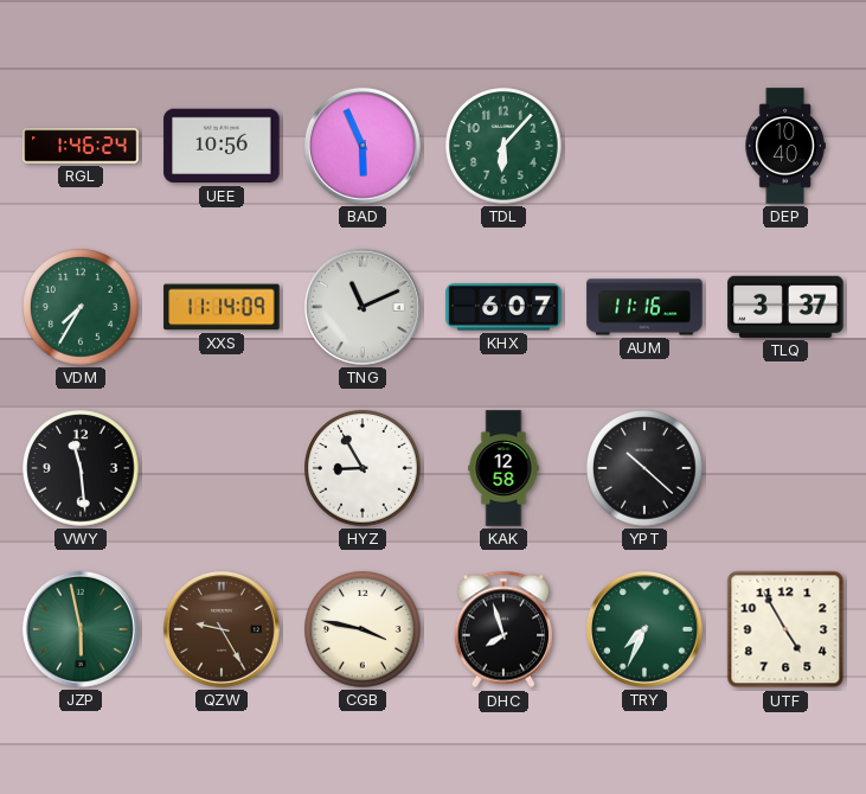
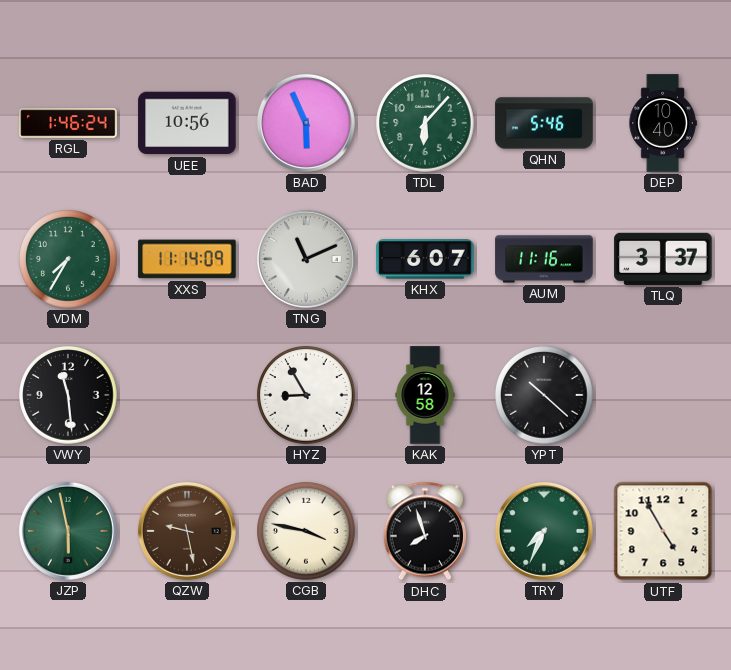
QHN: none -> 5:46
QZW: 9:25 -> 9:28
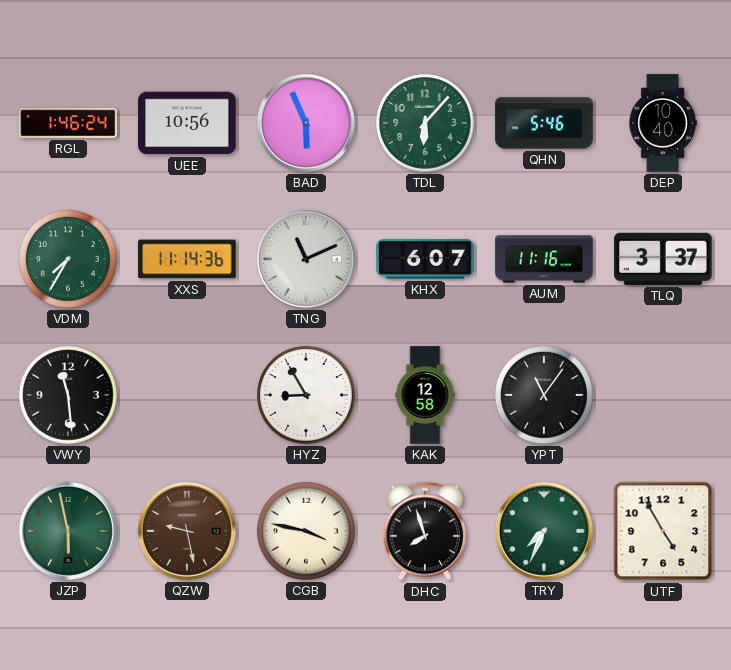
XXS: 11:14:09 -> 11:14:36
YPT: 10:22 -> 11:06
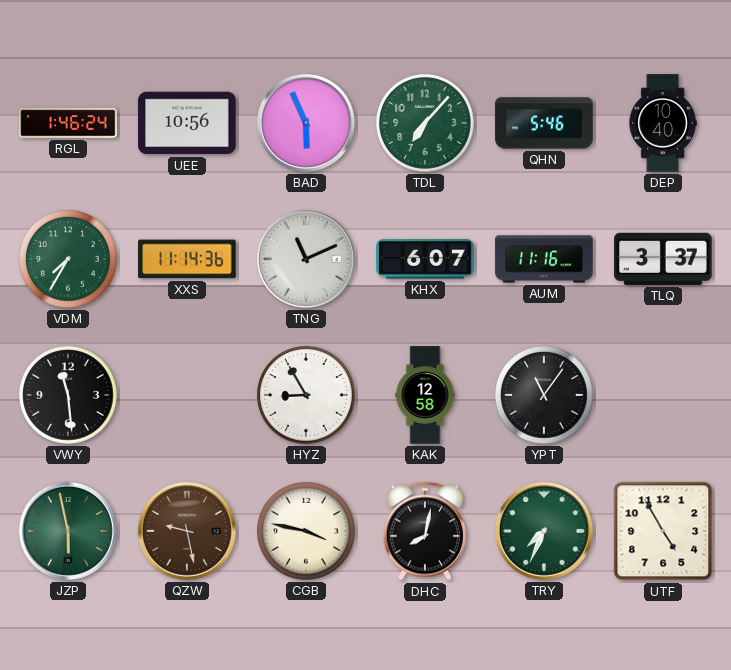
TDL: 6:07 -> 7:07
DHC: 7:57 -> 8:02
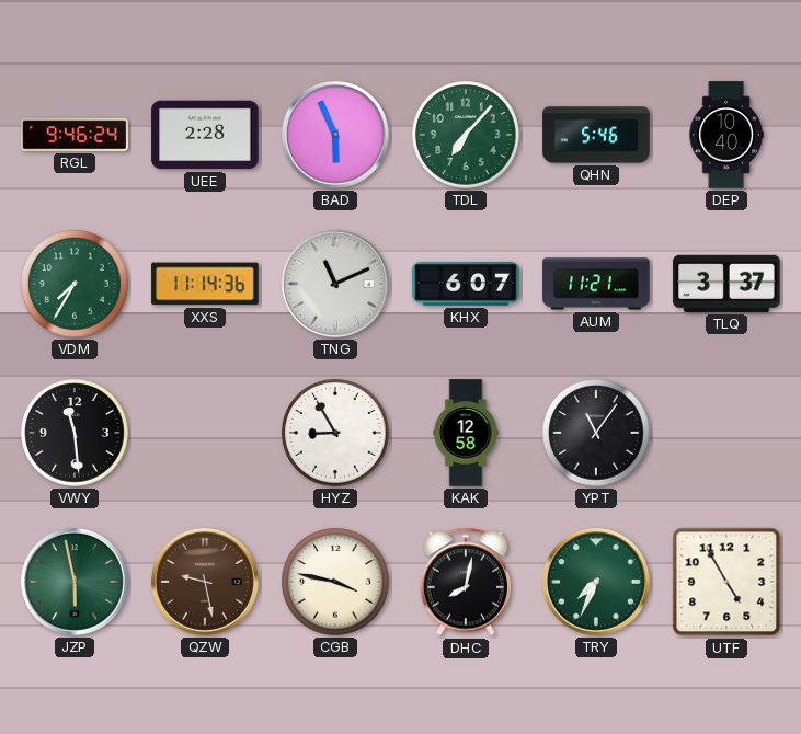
RGL: 1:46 -> 9:46
UEE: 10:56 -> 2:28
AUM: 11:16 -> 11:21
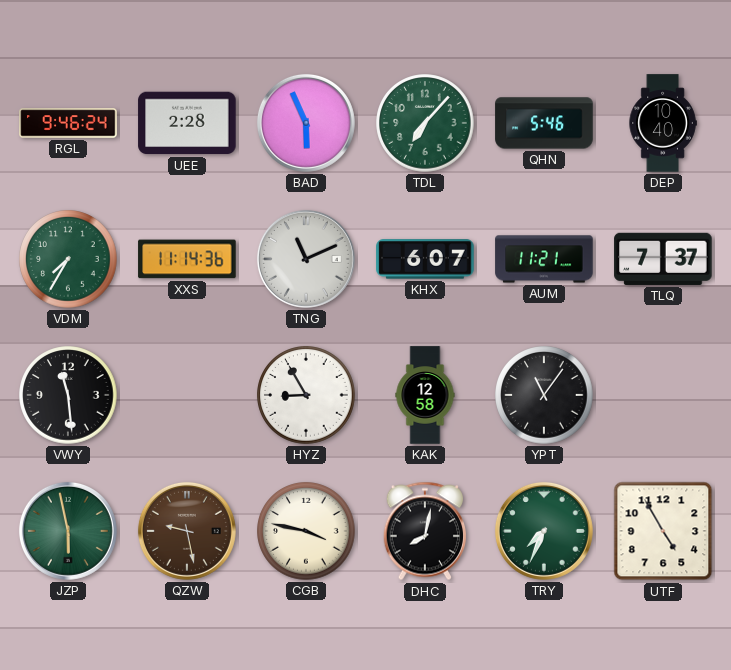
TLQ: 3:37 -> 7:37
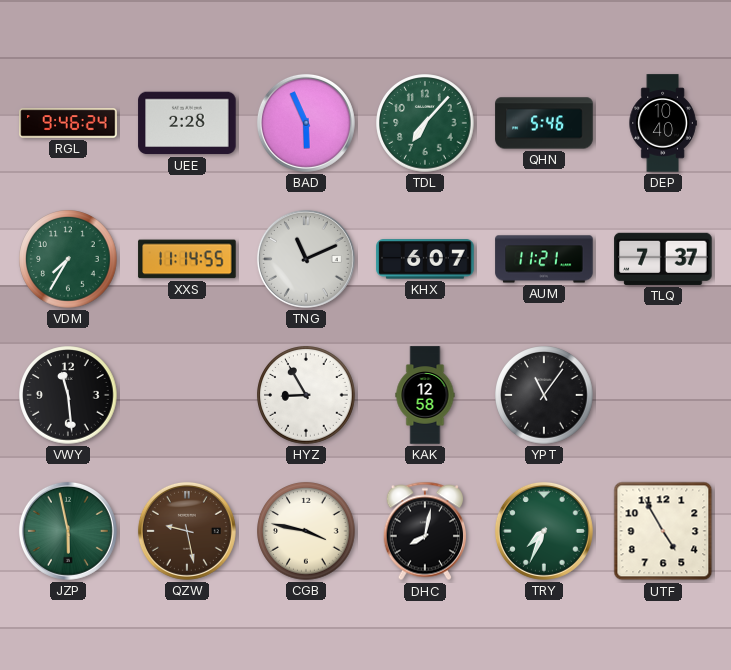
XXS: 11:14:36 -> 11:14:55
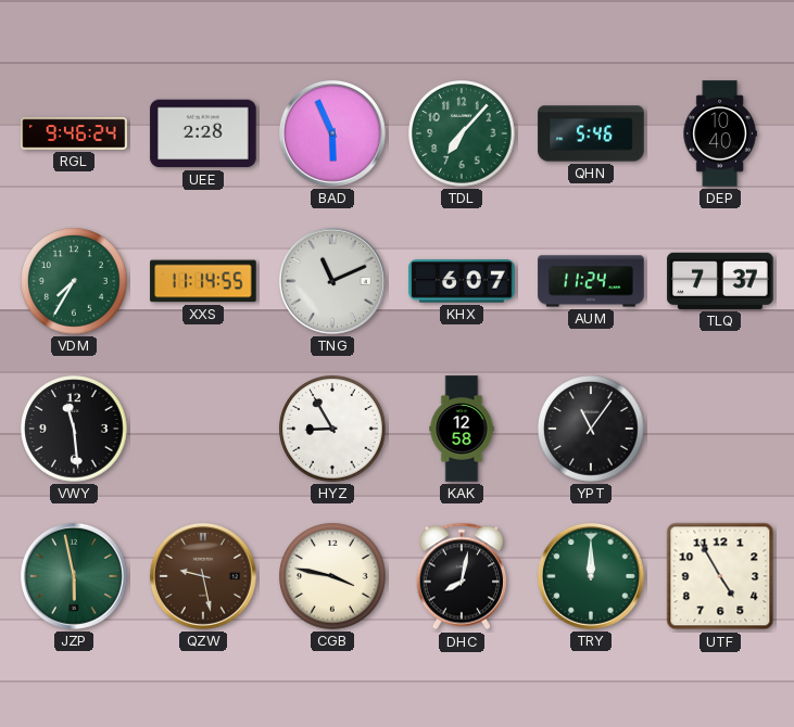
AUM: 11:21 -> 11:24
TRY: 7:34 -> 12:00
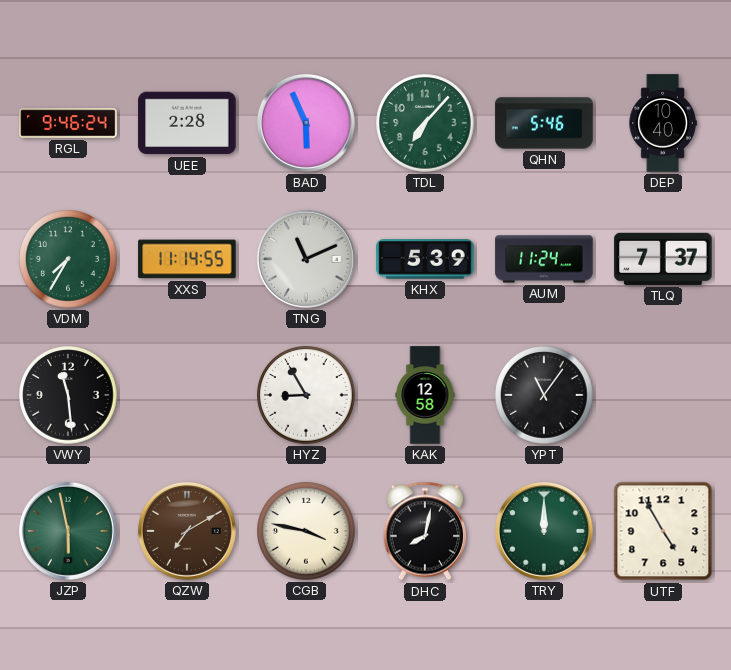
KHX: 6:07 -> 5:39
QZW: 9:28 -> 7:10
